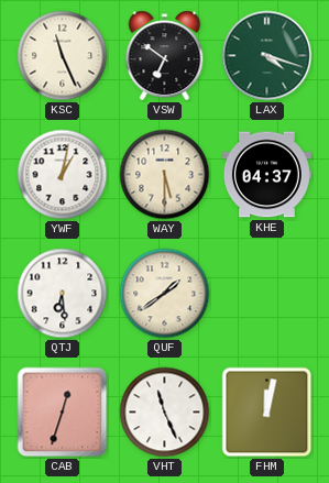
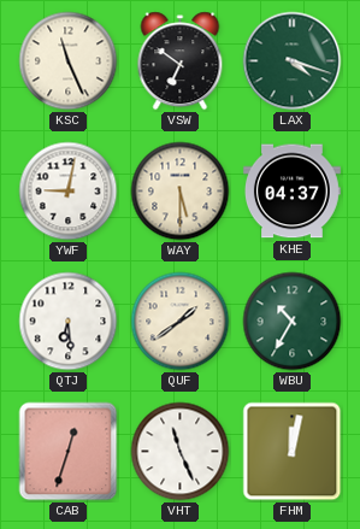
YWF: 1:02 -> 9:02
WBU: none -> 10:35
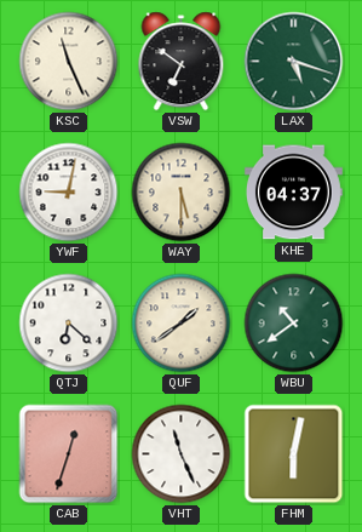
LAX: 4:18 -> 5:18
QTJ: 6:29 -> 6:22
WBU: 10:35 -> 10:39
FHM: 12:02 -> 6:02
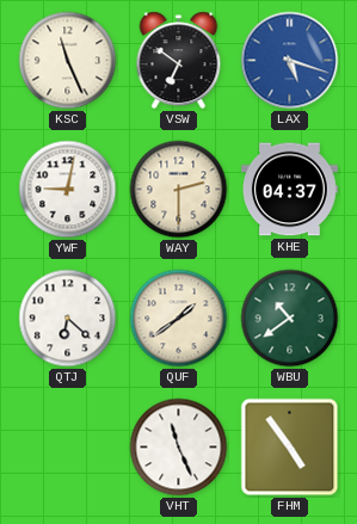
LAX dial: green -> blue
WAY: 5:30 -> 2:30
CAB: 12:33 -> none
FHM: 6:02 -> 4:54
